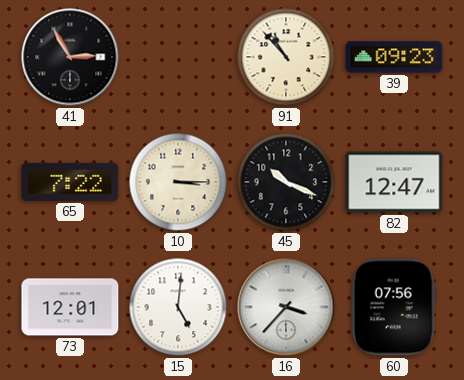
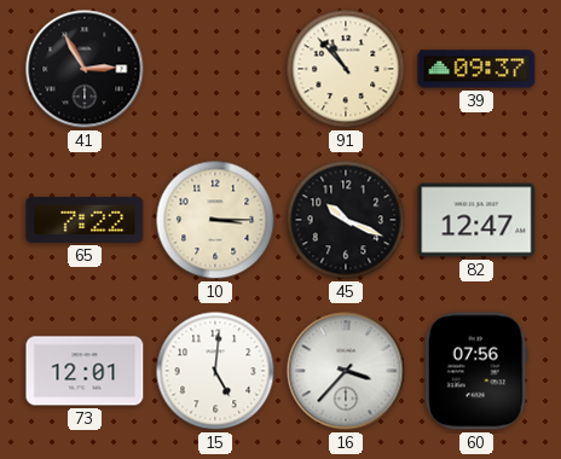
39: 09:23 -> 09:37
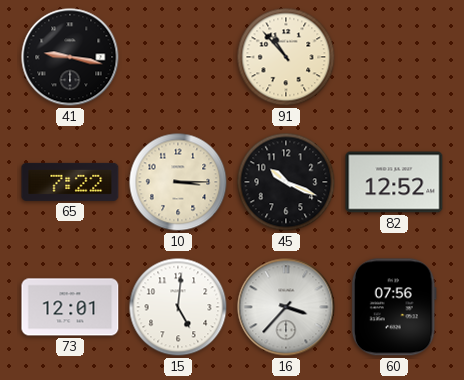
41: 2:55 -> 9:17
39: 09:37 -> none
82: 12:47 -> 12:52
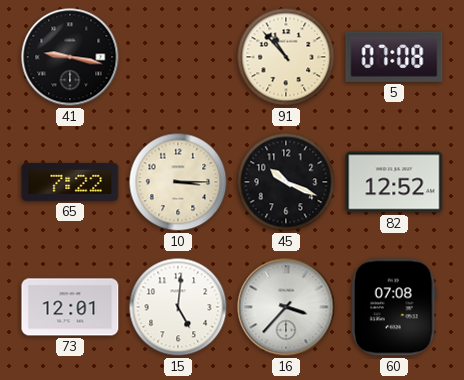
5: none -> 07:08
60: 07:56 -> 07:08
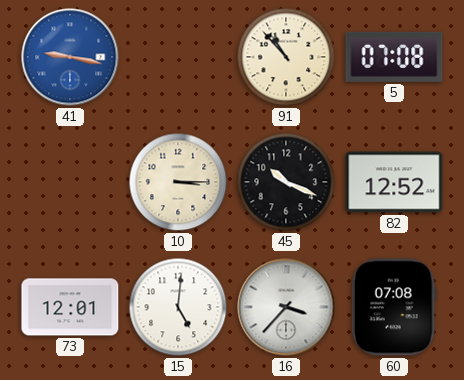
41 dial: black -> blue
65: 7:22 -> none
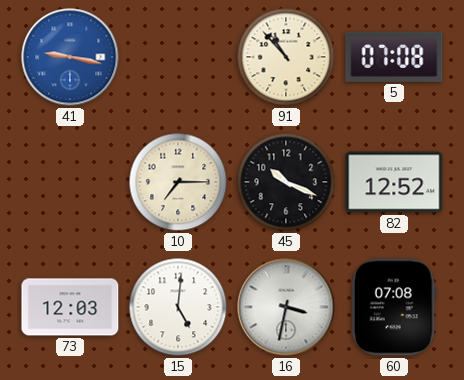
10: 3:15 -> 7:15
73: 12:01 -> 12:03
16: 3:37 -> 3:32
